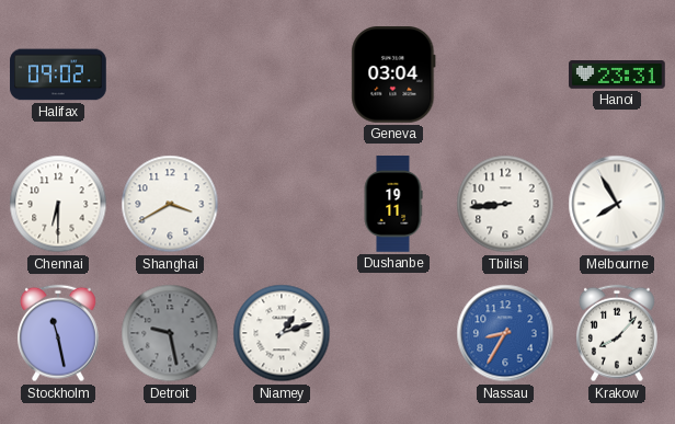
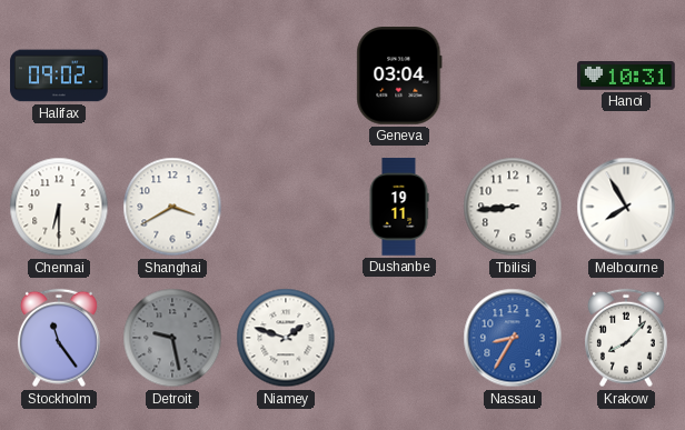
Hanoi: 23:31 -> 10:31
Stockholm: 11:28 -> 11:24
Niamey: 1:12 -> 1:48
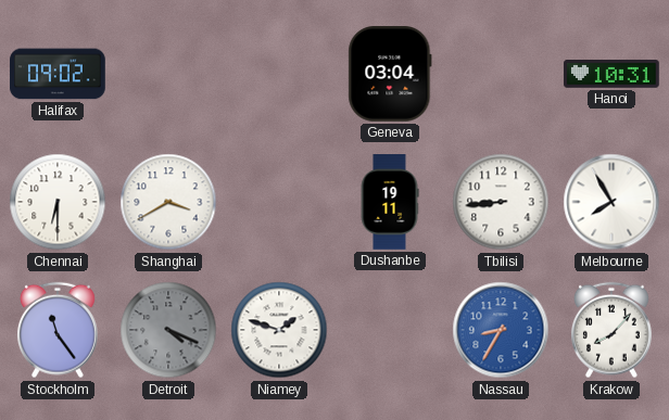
Detroit: 9:28 -> 4:19
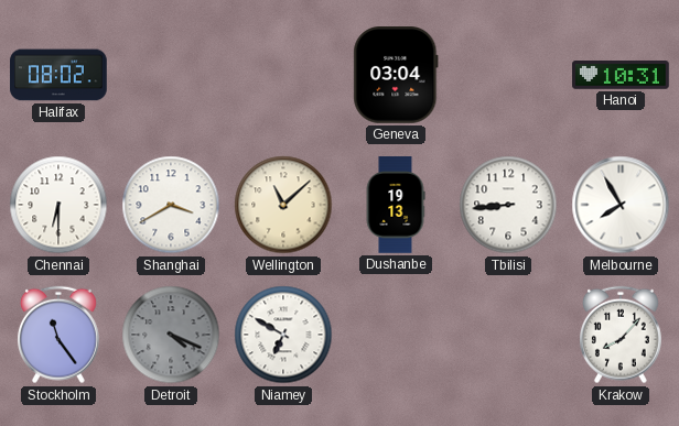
Halifax: 09:02 -> 08:02
Wellington: none -> 11:08
Dushanbe: 19:11 -> 19:13
Niamey: 1:48 -> 6:50
Nassau: 8:35 -> none
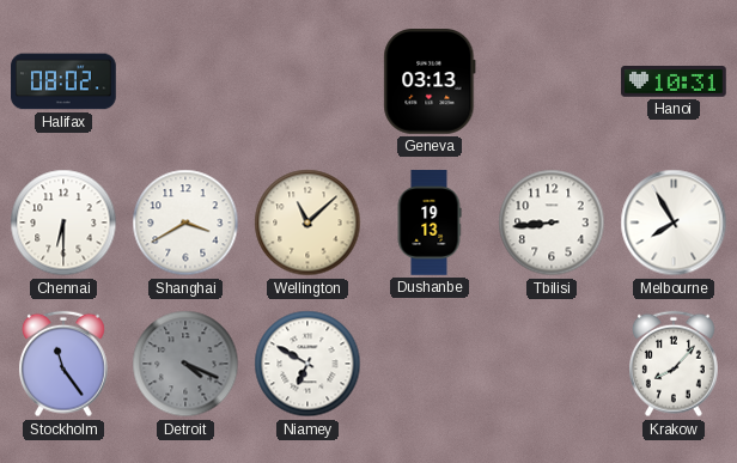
Geneva: 03:04 -> 03:13
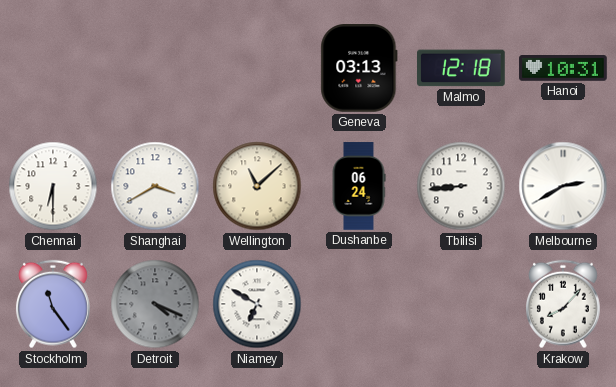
Halifax: 08:02 -> none
Malmo: none -> 12:18
Dushanbe: 19:13 -> 06:24
Melbourne: 7:55 -> 2:40
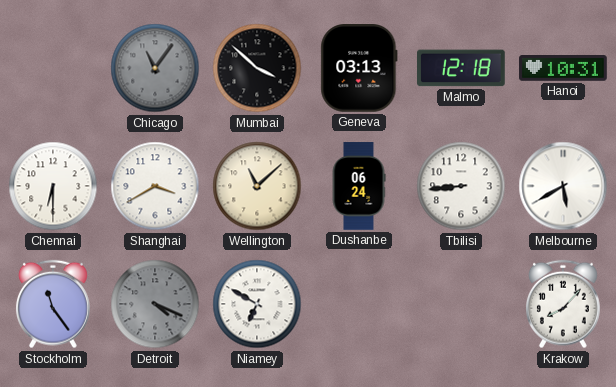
Chicago: none -> 11:06
Mumbai: none -> 3:52
Melbourne: 2:40 -> 5:40
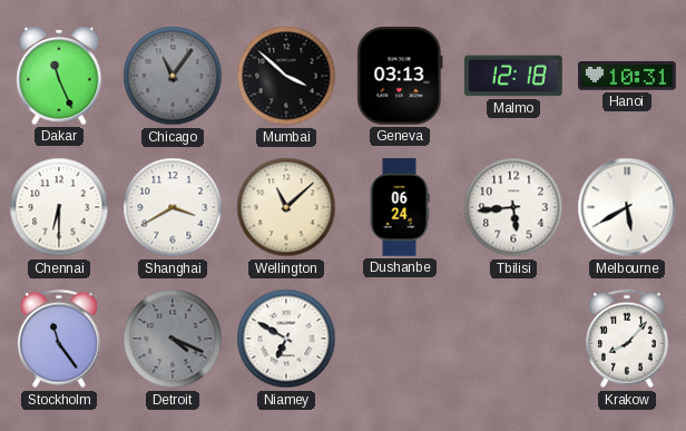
Dakar: none -> 11:26
Tbilisi: 8:44 -> 5:44
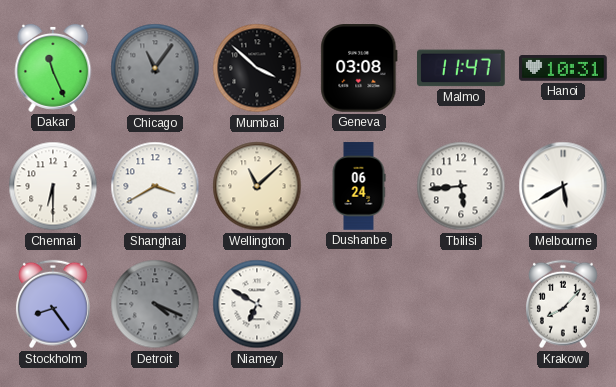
Geneva: 03:13 -> 03:08
Malmo: 12:18 -> 11:47
Stockholm: 11:24 -> 8:24
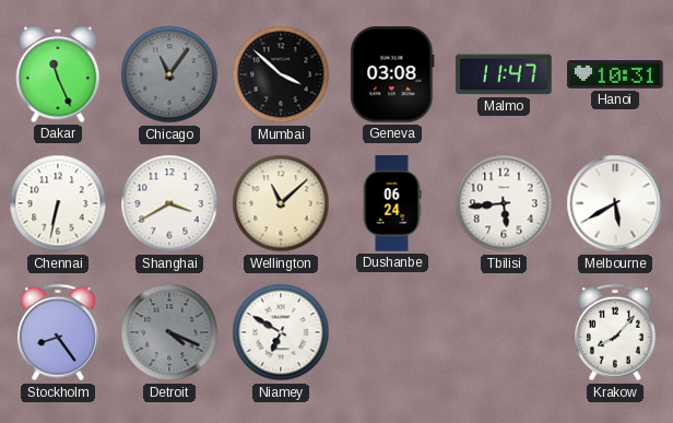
Chennai: 6:30 -> 6:32
